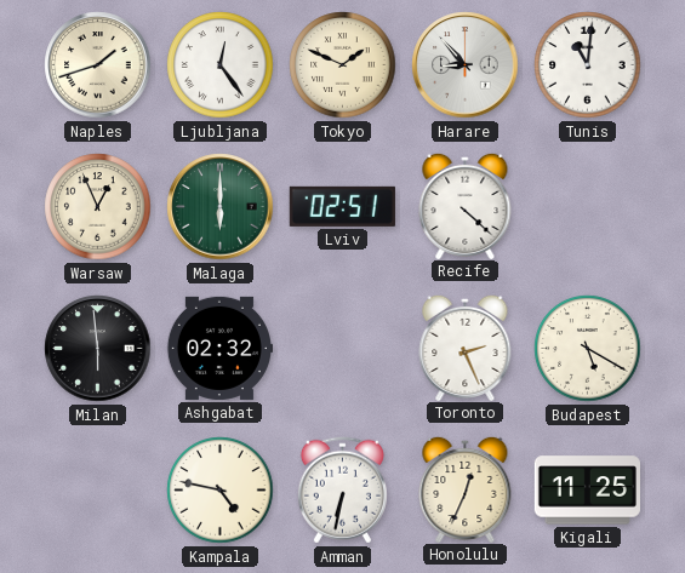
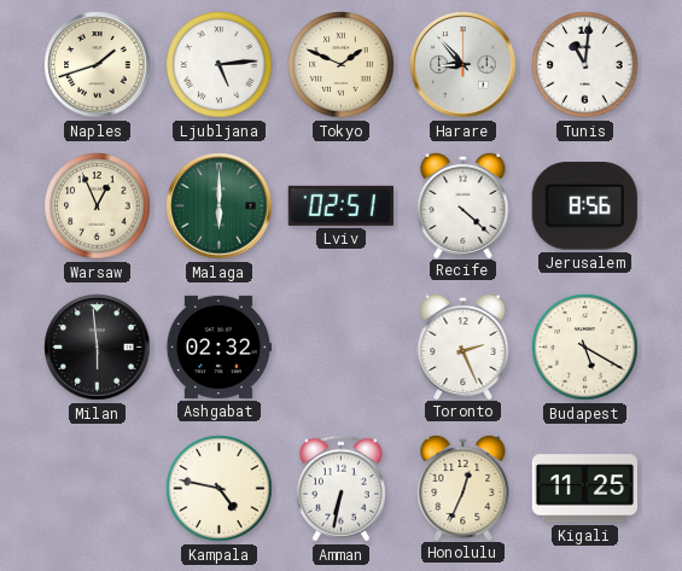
Ljubljana: 12:24 -> 5:14
Jerusalem: none -> 8:56
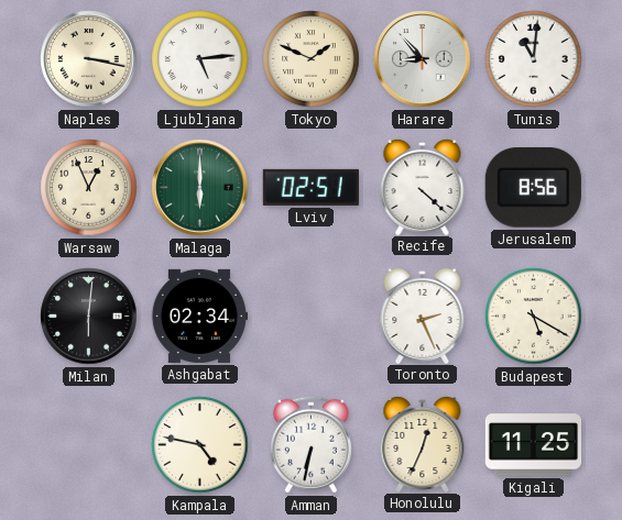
Naples: 1:42 -> 3:17
Milan: 5:59 -> 6:01
Ashgabat: 02:32 -> 02:34
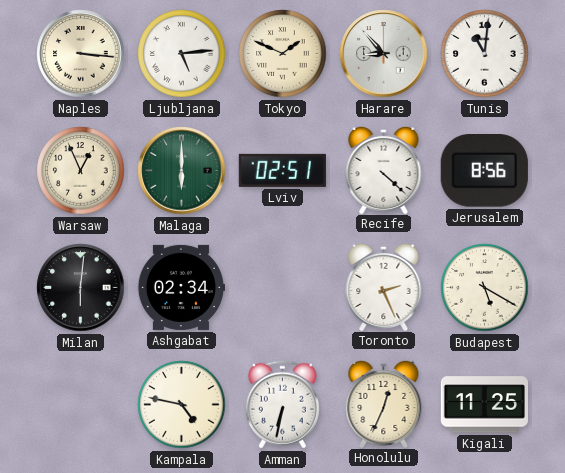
Naples: 3:17 -> 3:16
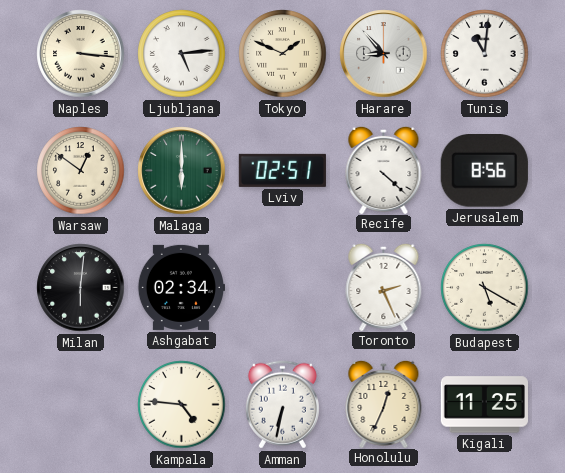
Warsaw: 12:56 -> 12:51
Kampala: 4:47 -> 4:46
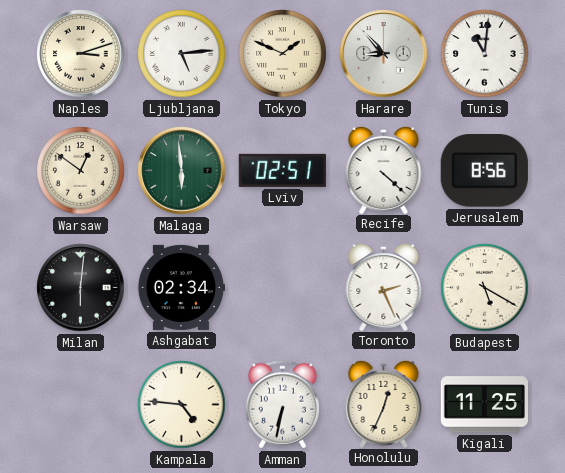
Naples: 3:16 -> 3:12
Malaga: 6:00 -> 5:59
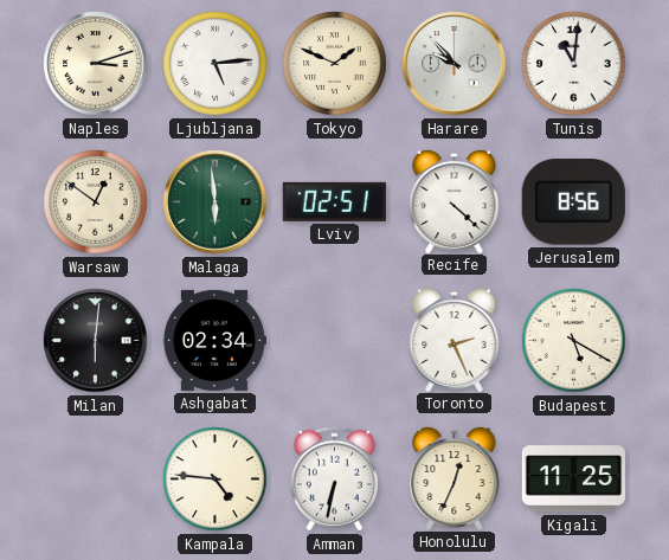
Harare: 8:53 -> 9:53
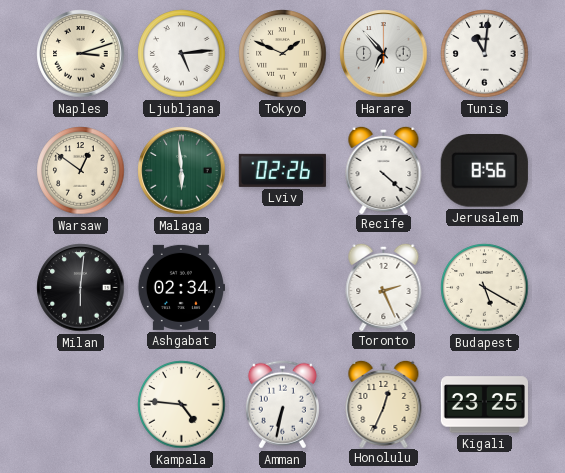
Harare: 9:53 -> 6:53
Lviv: 02:51 -> 02:26
Kigali: 11:25 -> 23:25
